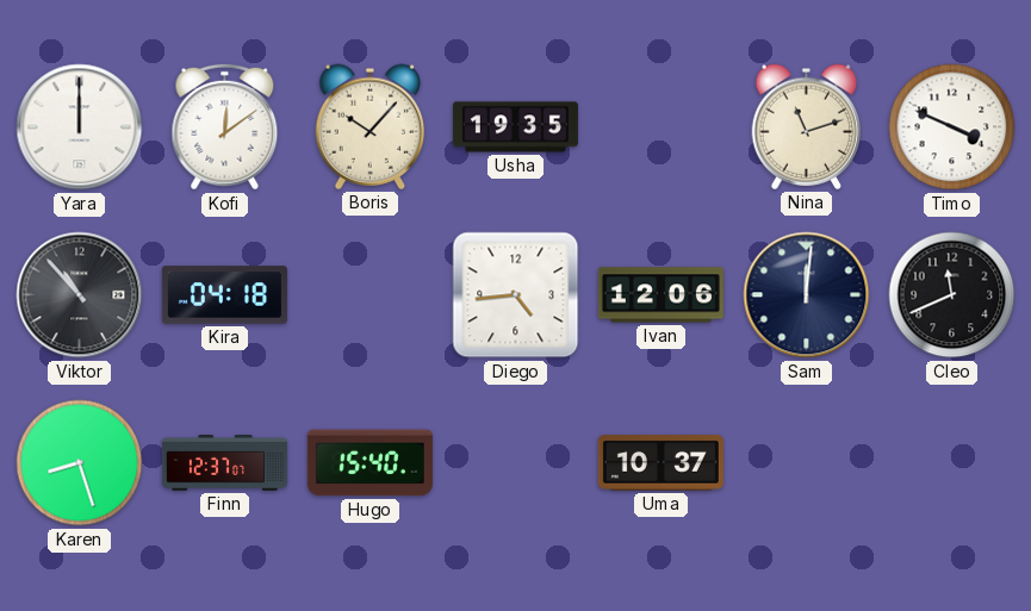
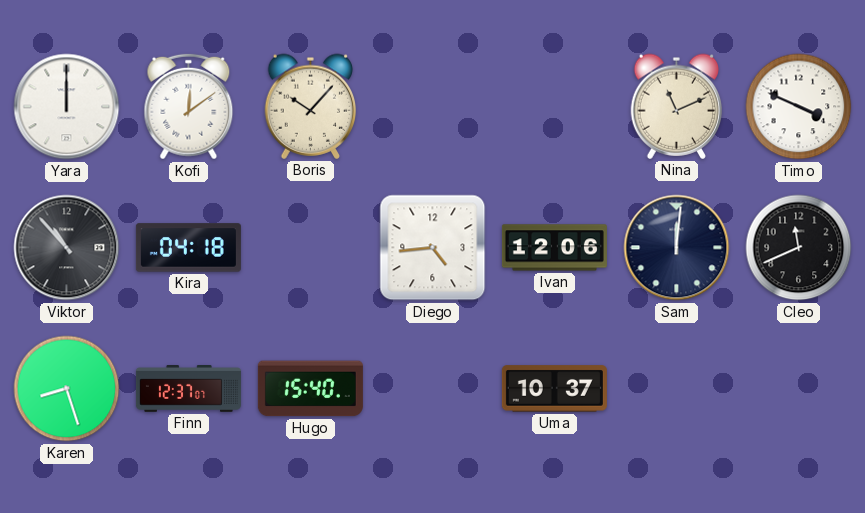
Usha: 19:35 -> none
Nina: 11:12 -> 11:11
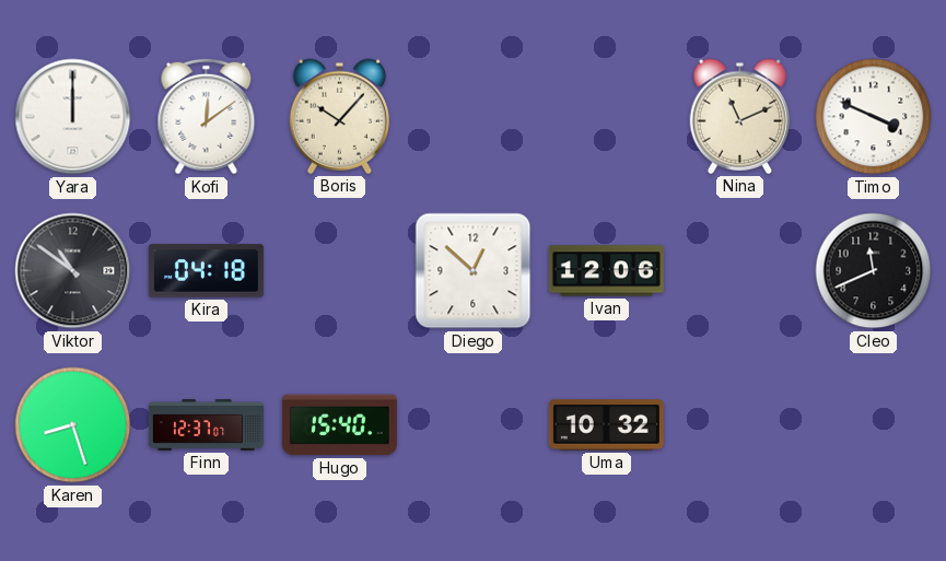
Viktor: 10:53 -> 10:51
Diego: 4:44 -> 12:52
Sam: 12:01 -> none
Uma: 10:37 -> 10:32
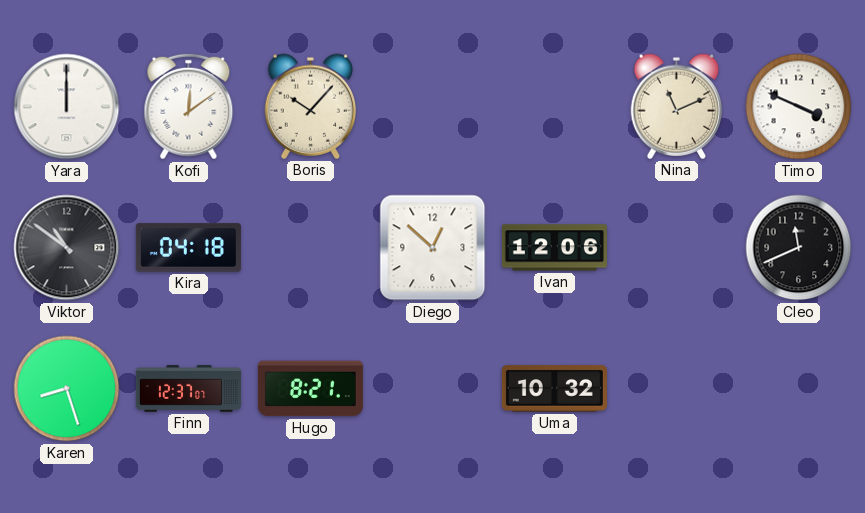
Hugo: 15:40 -> 8:21
